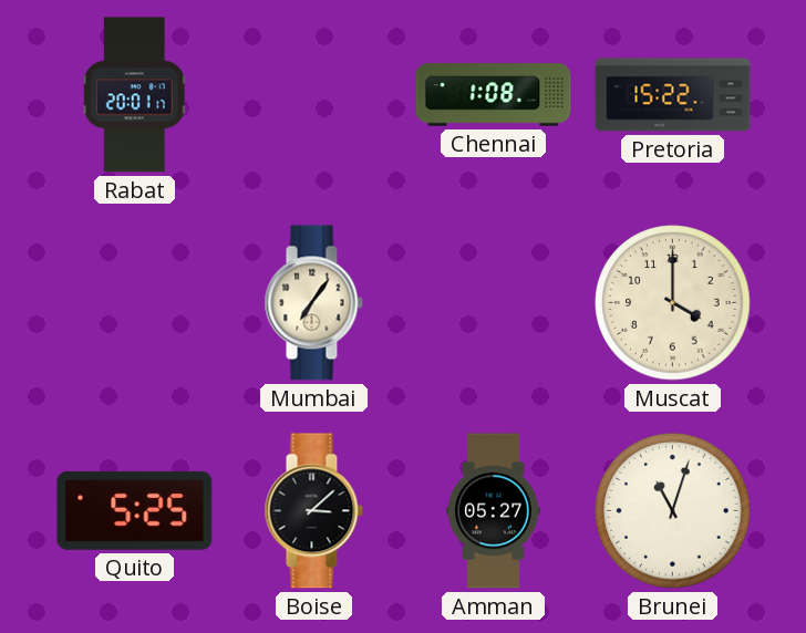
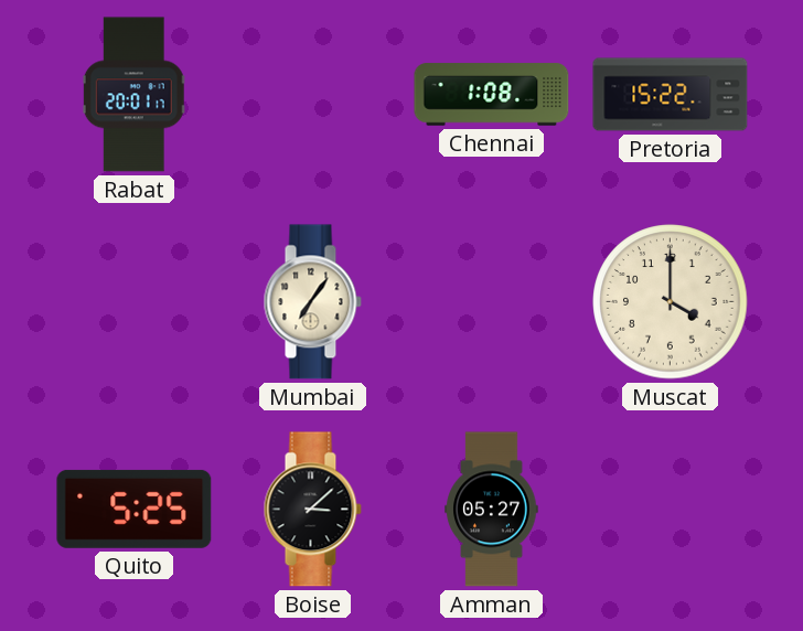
Brunei: 11:03 -> none
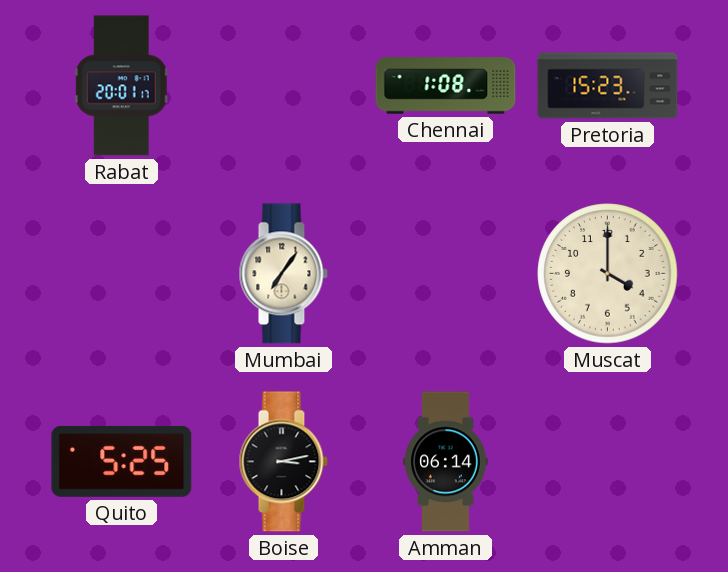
Pretoria: 15:22 -> 15:23
Boise: 3:08 -> 3:13
Amman: 05:27 -> 06:14
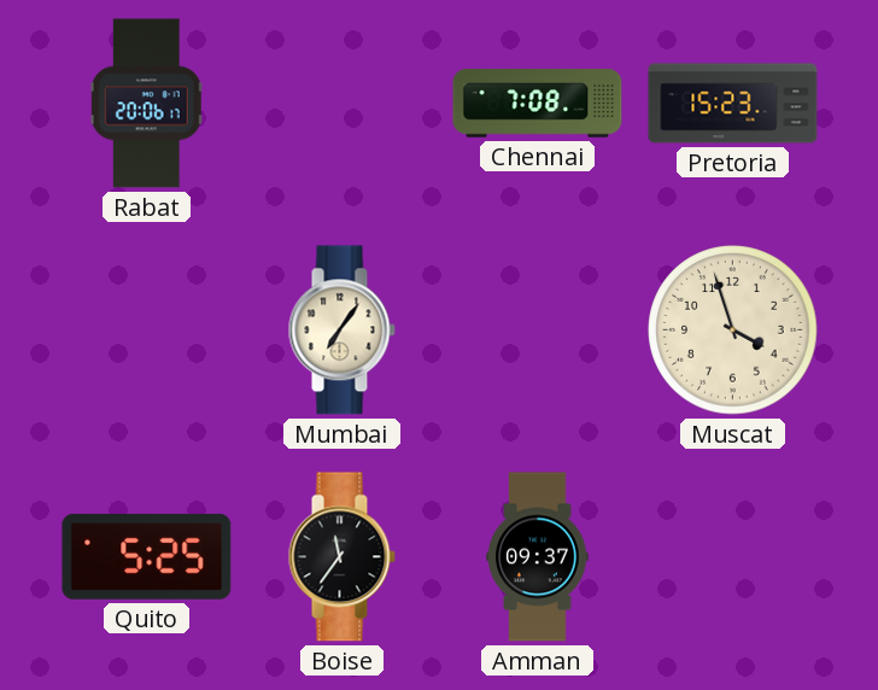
Rabat: 20:01 -> 20:06
Chennai: 1:08 -> 7:08
Muscat: 4:00 -> 3:57
Boise: 3:13 -> 11:36
Amman: 06:14 -> 09:37
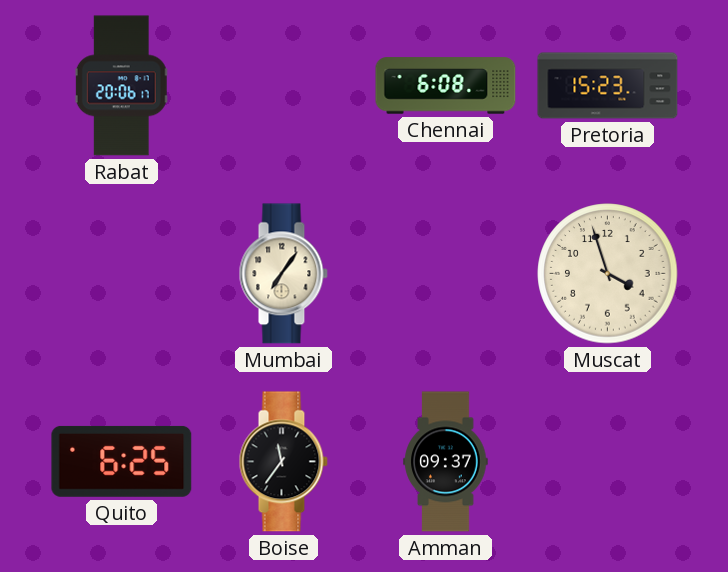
Chennai: 7:08 -> 6:08
Quito: 5:25 -> 6:25
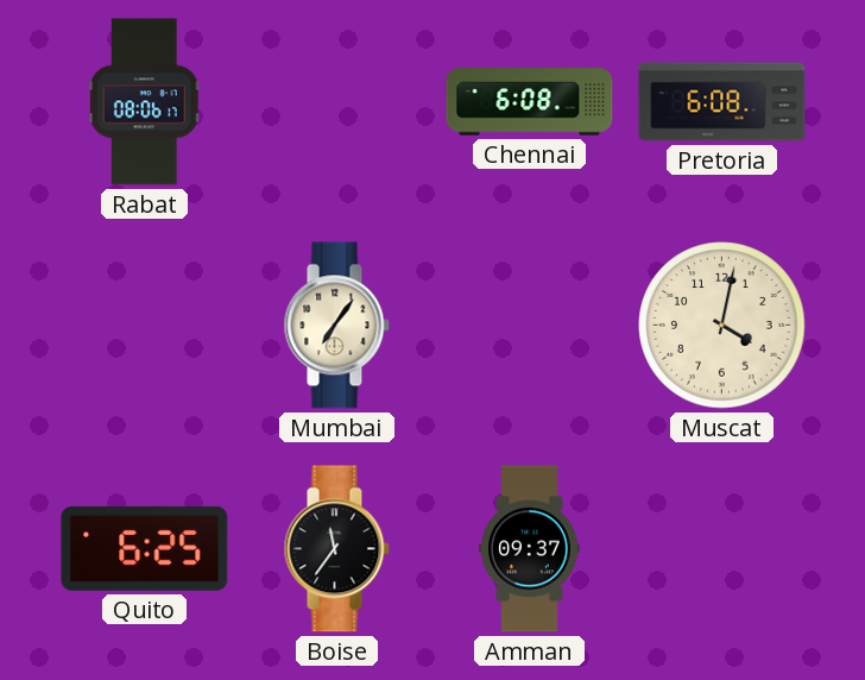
Rabat: 20:06 -> 08:06
Pretoria: 15:23 -> 6:08
Muscat: 3:57 -> 4:02
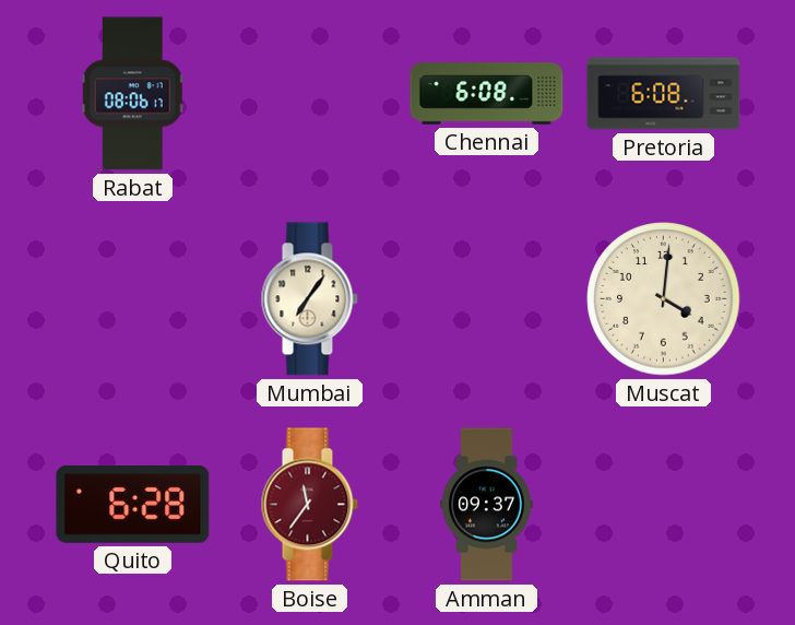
Muscat: 4:02 -> 4:01
Quito: 6:25 -> 6:28
Boise dial: black -> burgundy
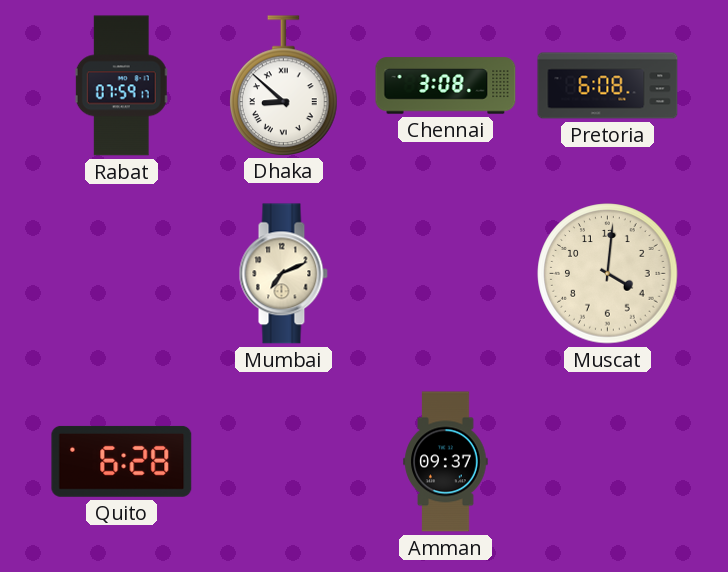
Rabat: 08:06 -> 07:59
Dhaka: none -> 8:52
Chennai: 6:08 -> 3:08
Mumbai: 7:06 -> 7:11
Boise: 11:36 -> none
